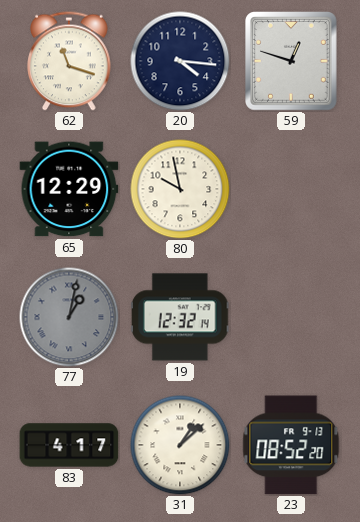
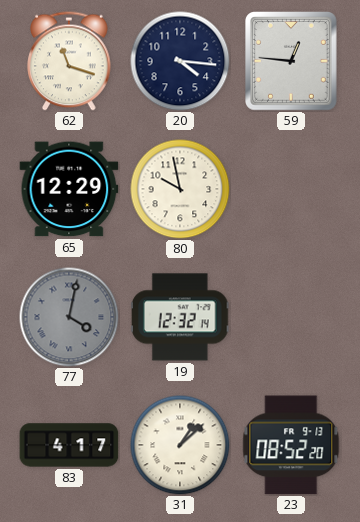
59: 12:48 -> 12:46
77: 1:02 -> 4:02
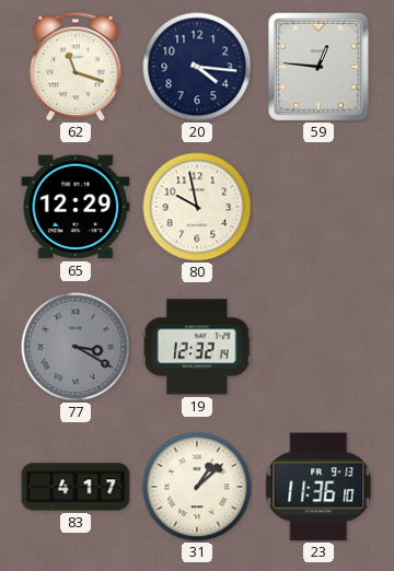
77: 4:02 -> 3:20
23: 08:52 -> 11:36
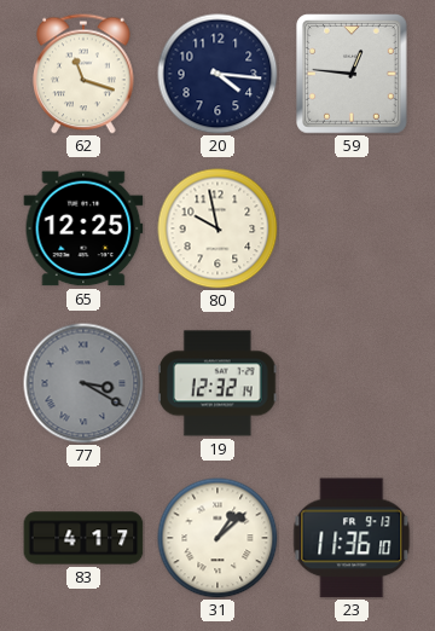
65: 12:29 -> 12:25
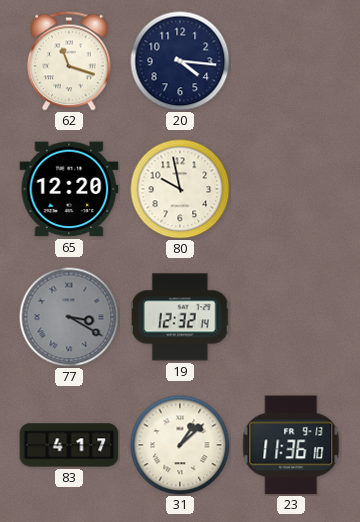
59: 12:46 -> none
65: 12:25 -> 12:20
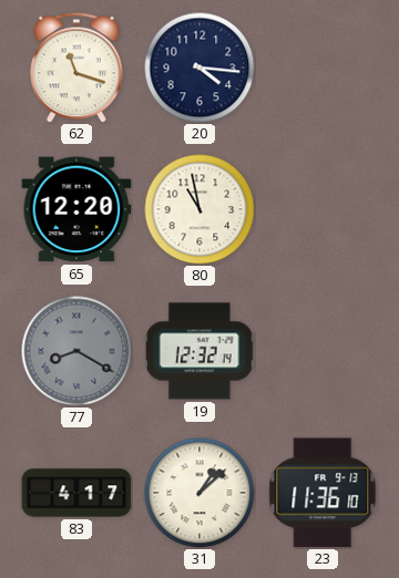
80: 9:58 -> 10:58
77: 3:20 -> 8:20
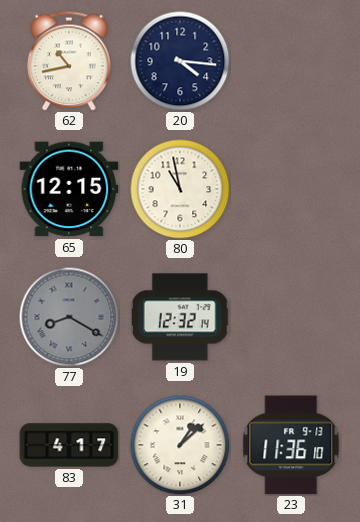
62: 11:18 -> 10:43
65: 12:20 -> 12:15
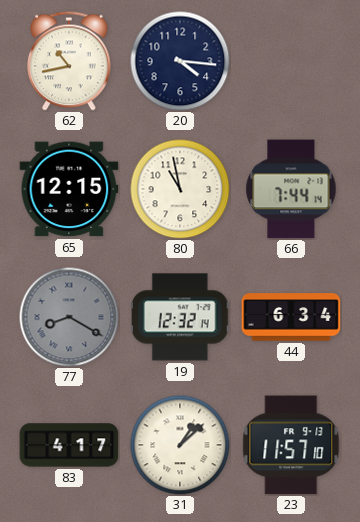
66: none -> 7:44
44: none -> 6:34
23: 11:36 -> 11:57
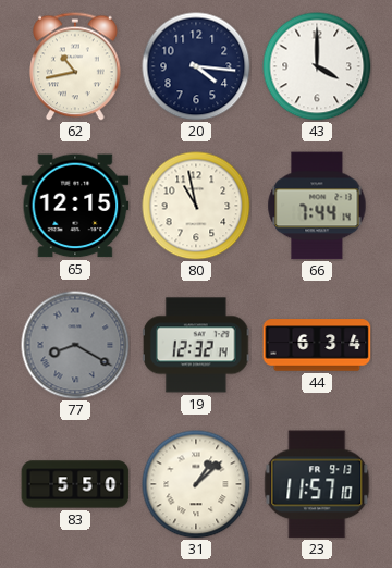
43: none -> 4:00
83: 4:17 -> 5:50
